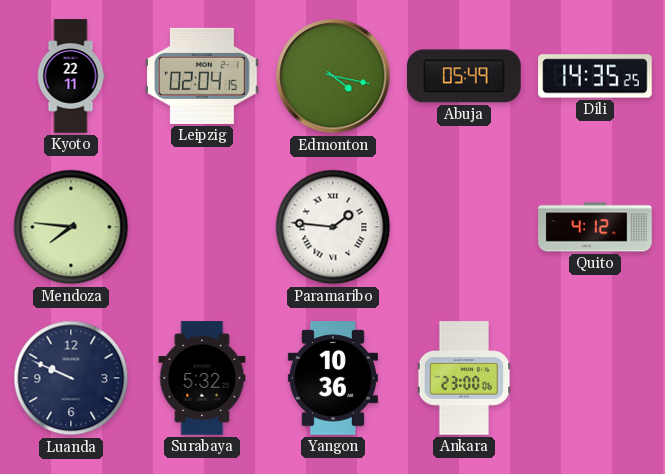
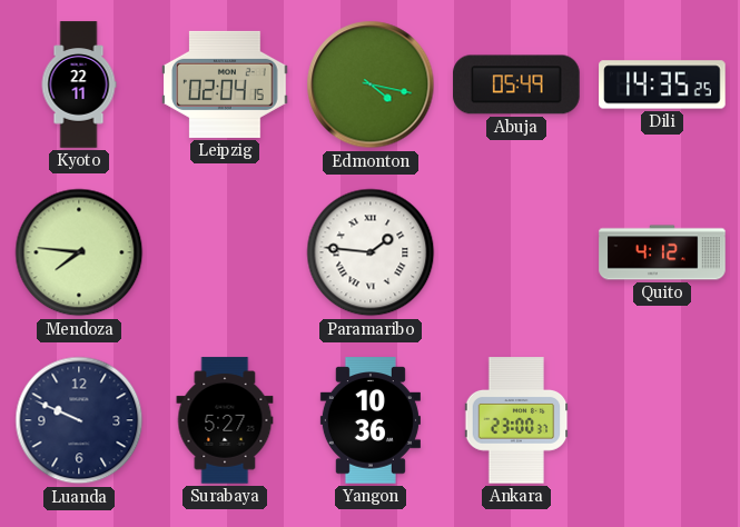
Surabaya: 5:32 -> 5:27
Ankara: 23:00:06 -> 23:00:37
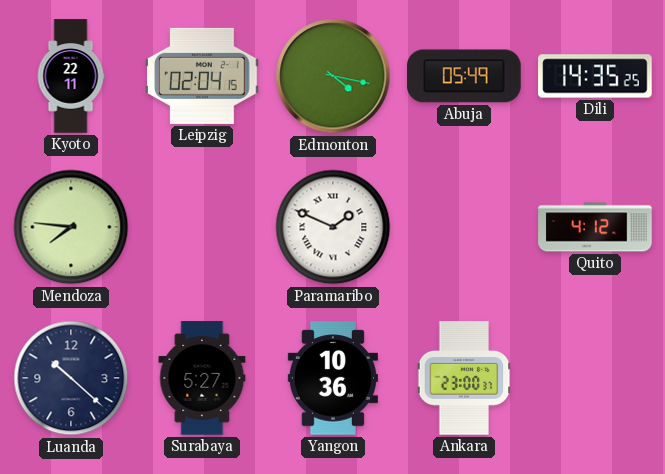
Paramaribo: 1:46 -> 1:49
Luanda: 9:49 -> 10:22
